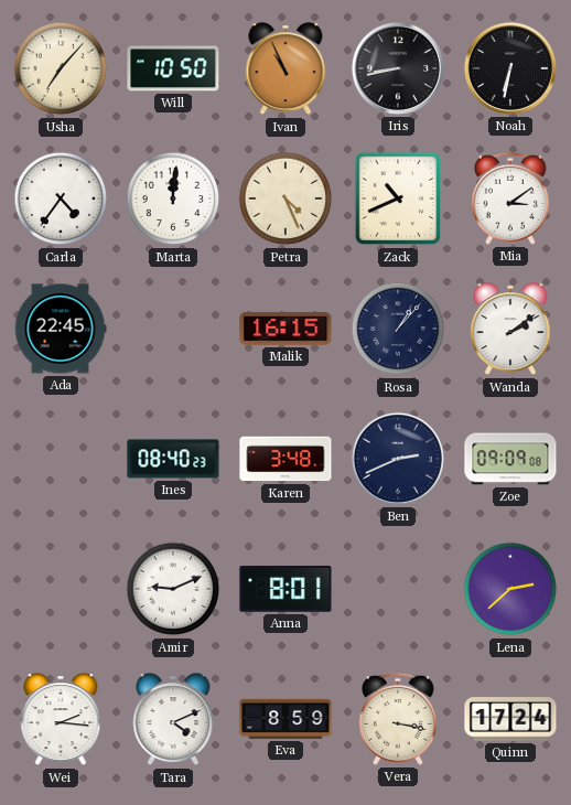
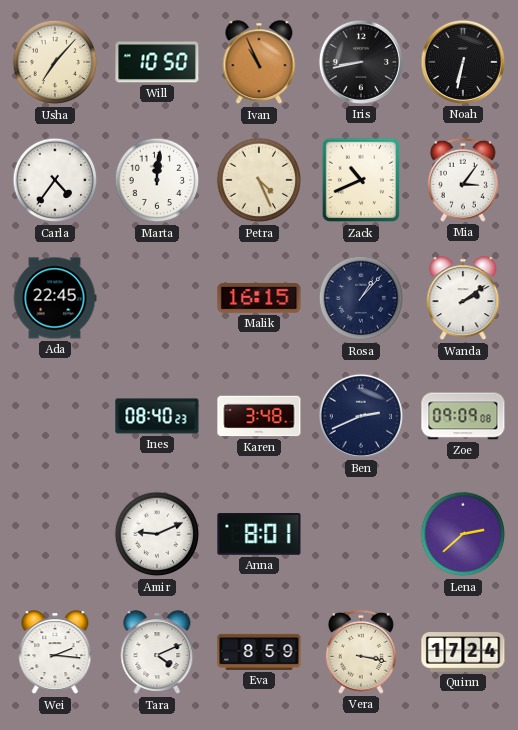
Mia: 3:09 -> 3:06
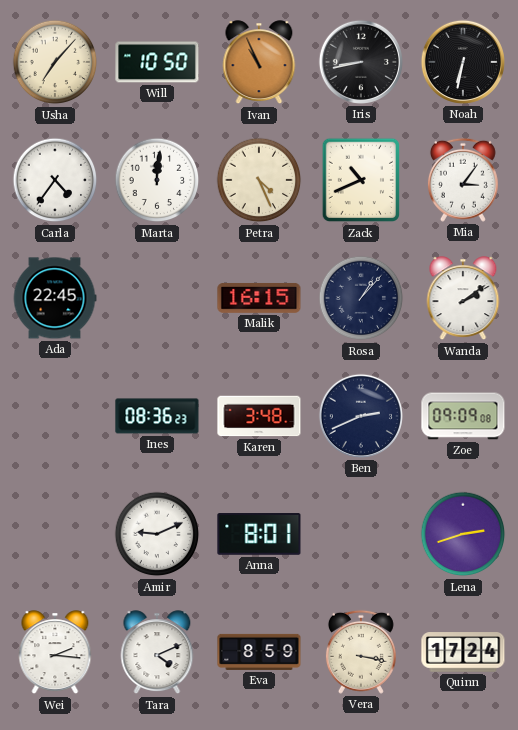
Ines: 08:40 -> 08:36
Lena: 2:38 -> 2:42
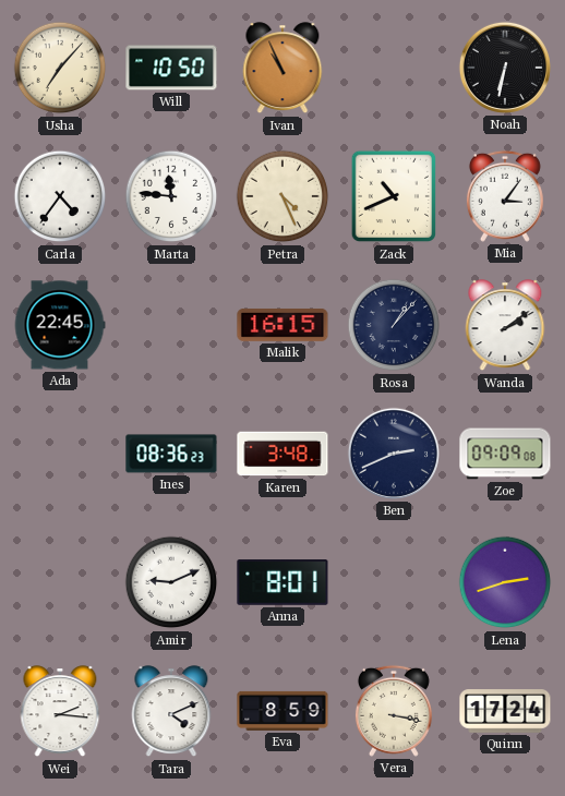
Iris: 8:43 -> none
Marta: 12:01 -> 11:46
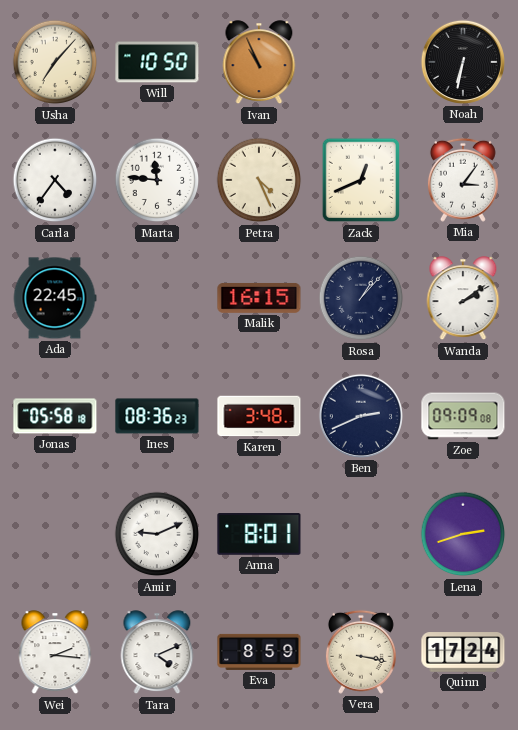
Zack: 10:41 -> 12:41
Jonas: none -> 05:58
